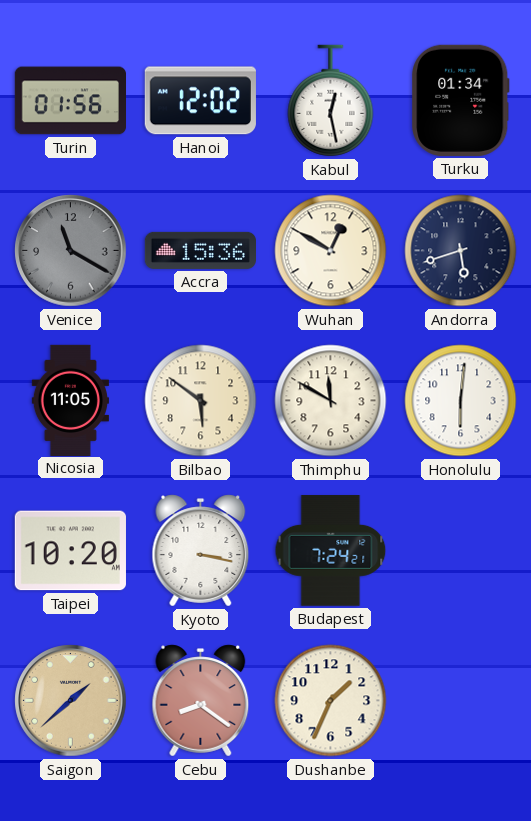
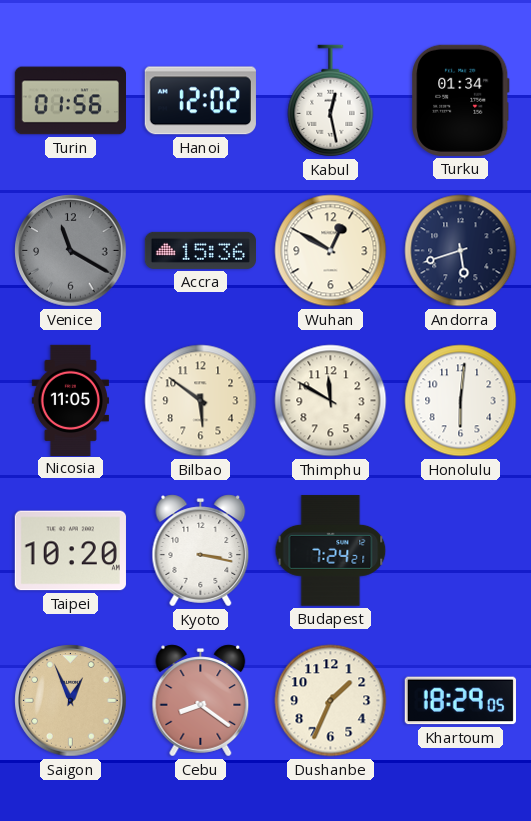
Saigon: 1:38 -> 12:56
Khartoum: none -> 18:29
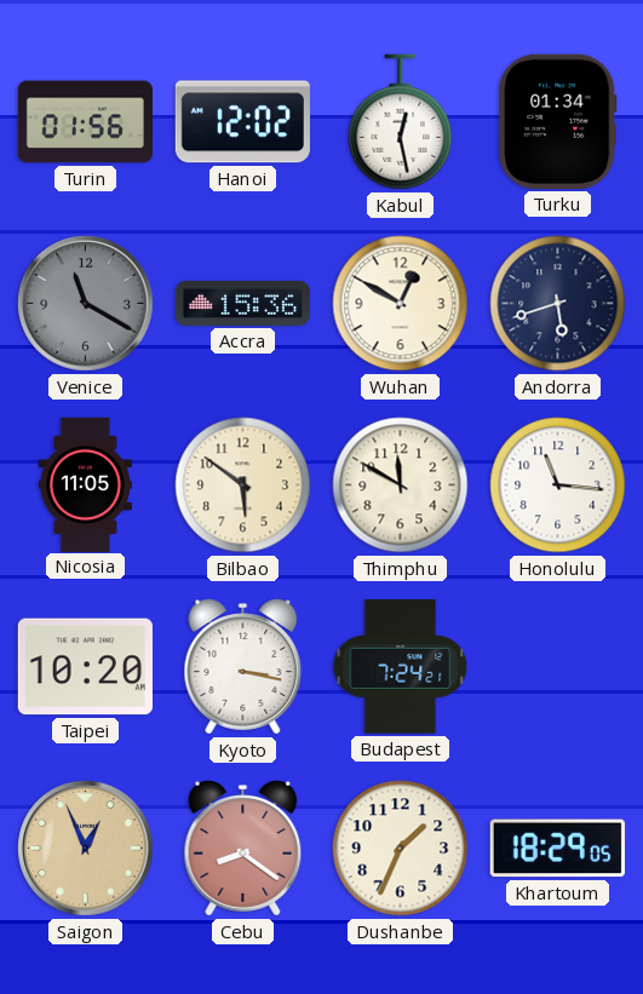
Honolulu: 6:01 -> 11:16
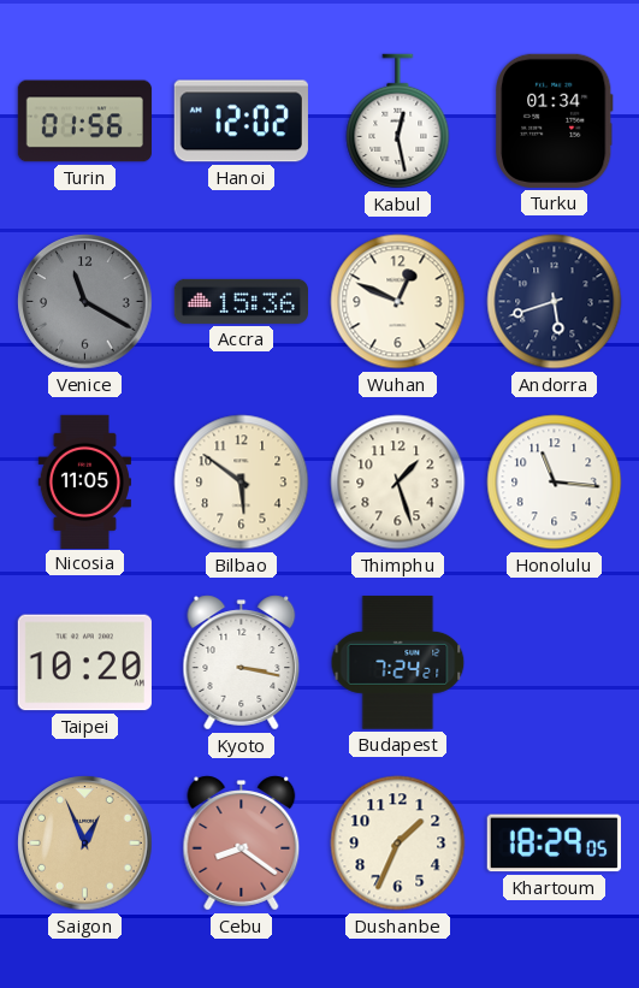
Wuhan: 12:50 -> 12:49
Thimphu: 11:50 -> 1:27
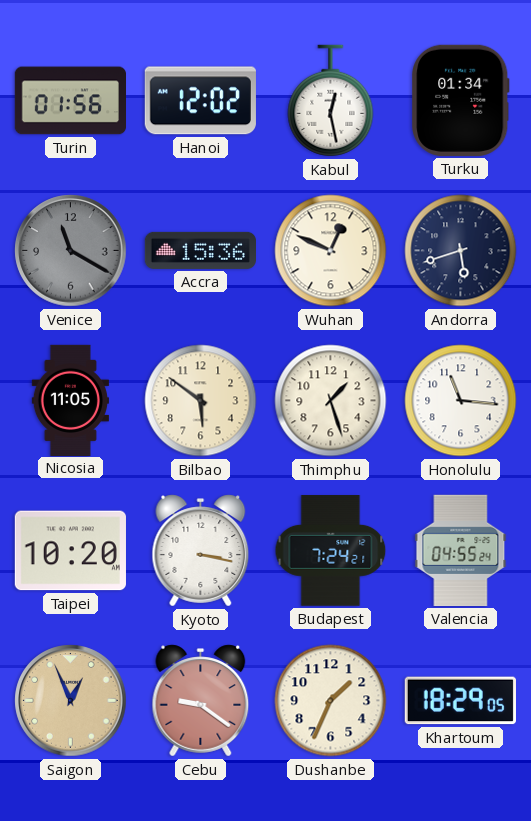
Valencia: none -> 04:55
Cebu: 8:21 -> 9:21
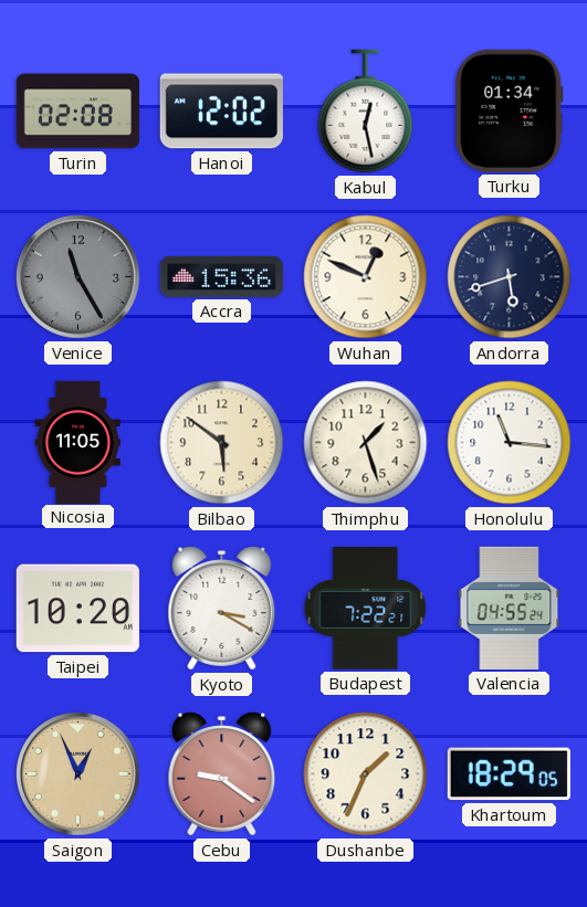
Turin: 01:56 -> 02:08
Venice: 11:20 -> 11:25
Kyoto: 3:17 -> 3:20
Budapest: 7:24 -> 7:22
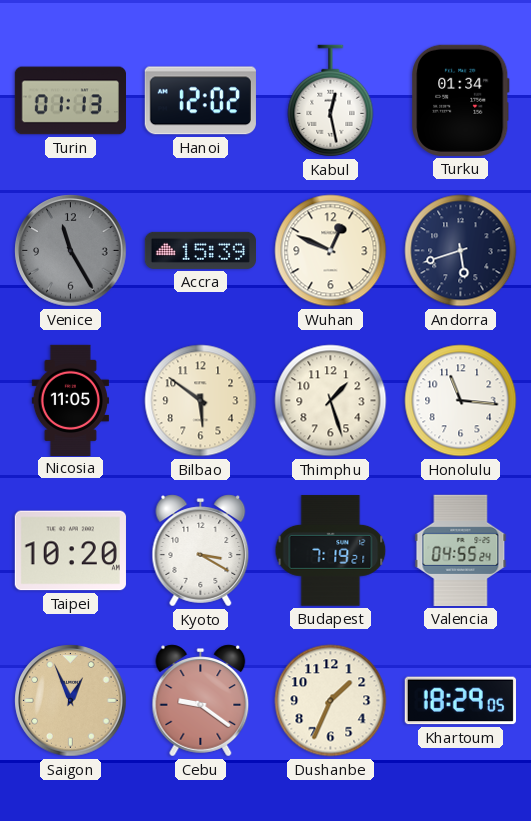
Turin: 02:08 -> 01:13
Accra: 15:36 -> 15:39
Budapest: 7:22 -> 7:19
